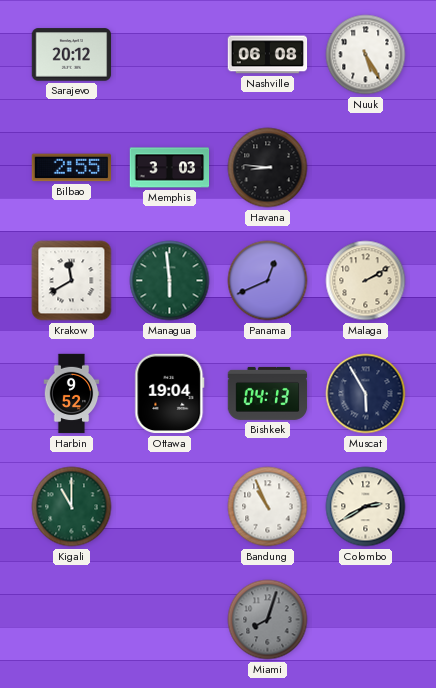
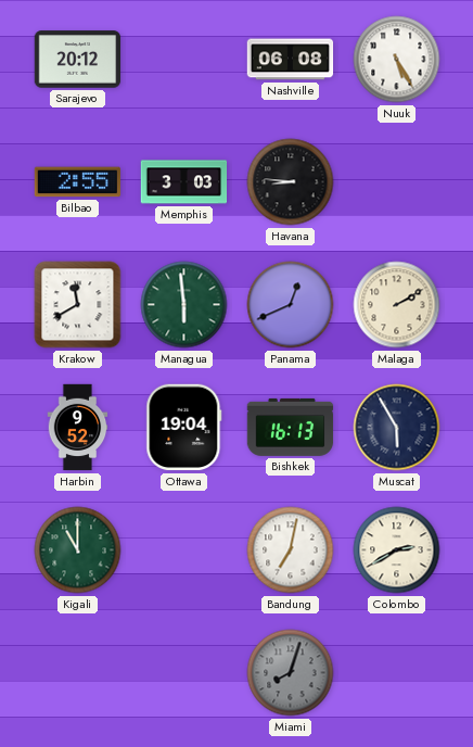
Bishkek: 04:13 -> 16:13
Bandung: 10:56 -> 7:02
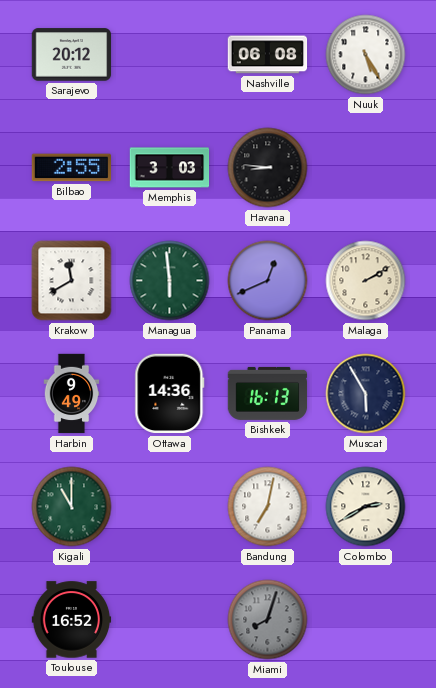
Harbin: 9:52 -> 9:49
Ottawa: 19:04 -> 14:36
Toulouse: none -> 16:52
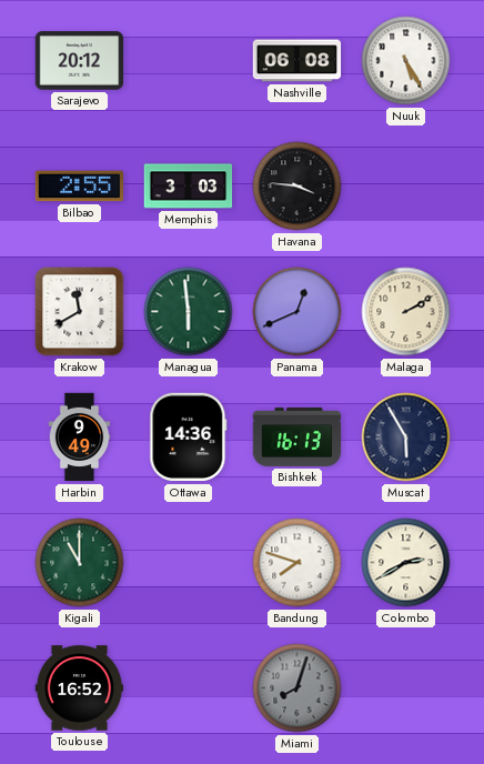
Havana: 8:46 -> 3:46
Bandung: 7:02 -> 7:48
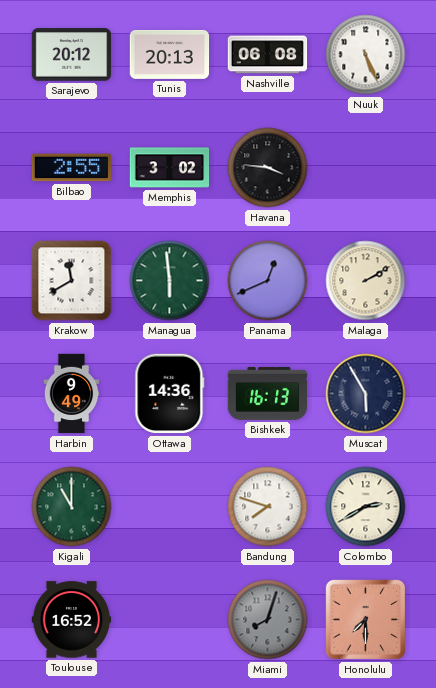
Tunis: none -> 20:13
Nuuk: 5:25 -> 5:26
Memphis: 3:03 -> 3:02
Honolulu: none -> 7:30
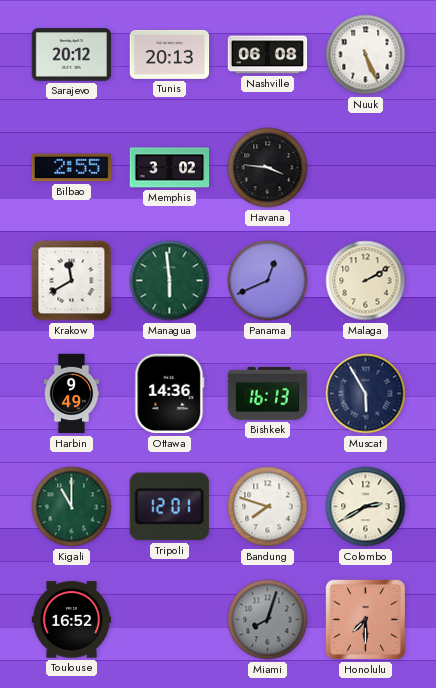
Tripoli: none -> 12:01
